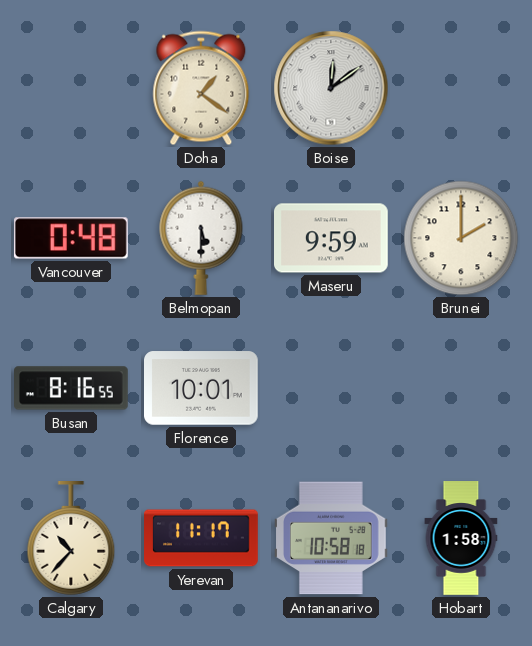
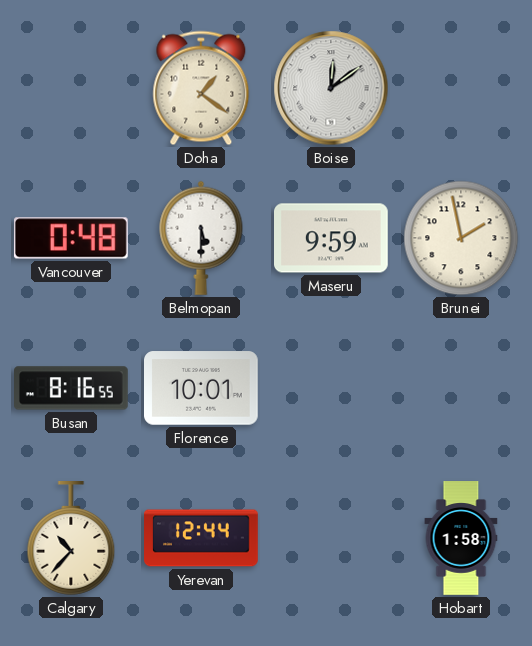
Brunei: 2:00 -> 1:58
Yerevan: 11:17 -> 12:44
Antananarivo: 10:58 -> none
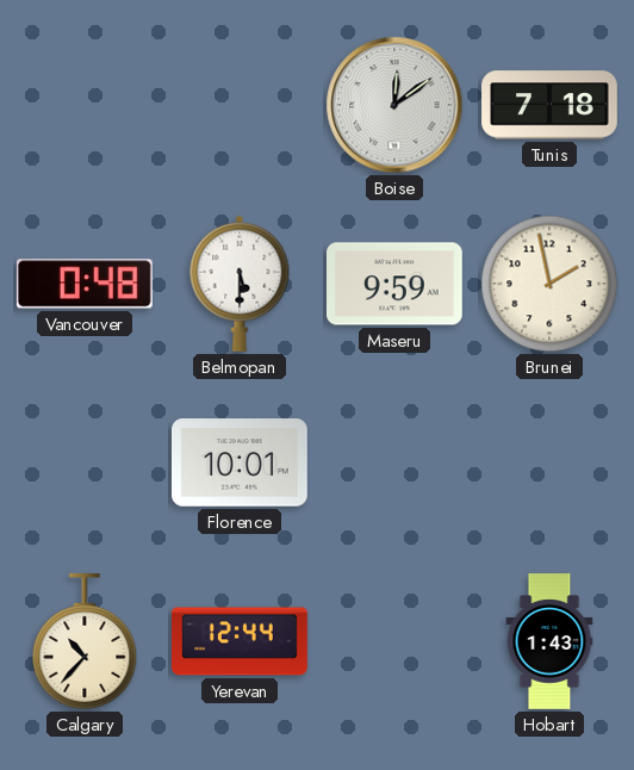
Doha: 1:21 -> none
Tunis: none -> 7:18
Busan: 8:16 -> none
Hobart: 1:58 -> 1:43
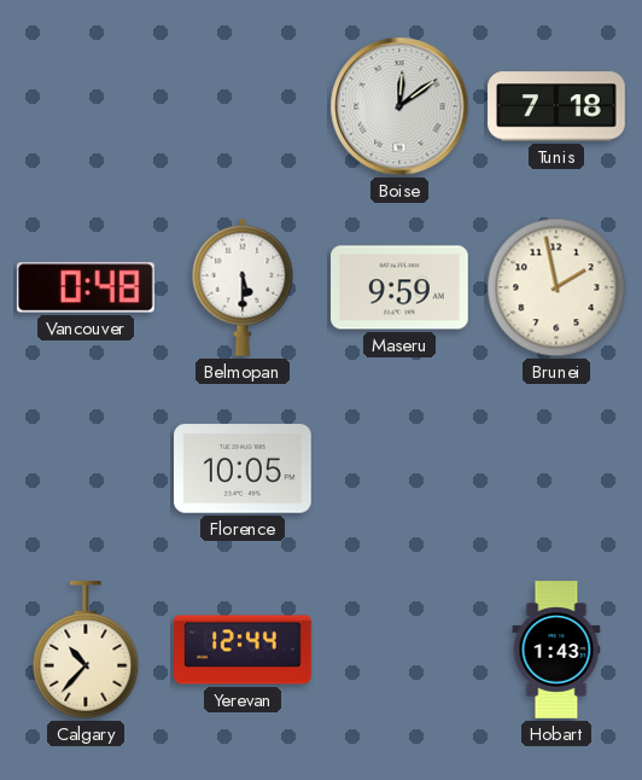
Florence: 10:01 -> 10:05
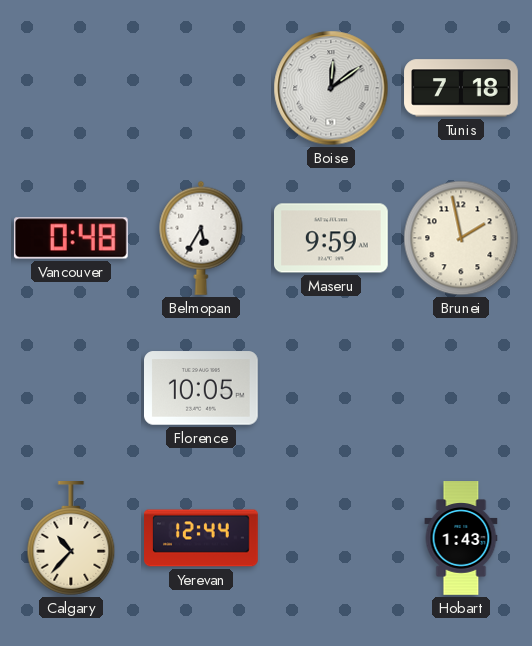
Belmopan: 5:30 -> 5:35
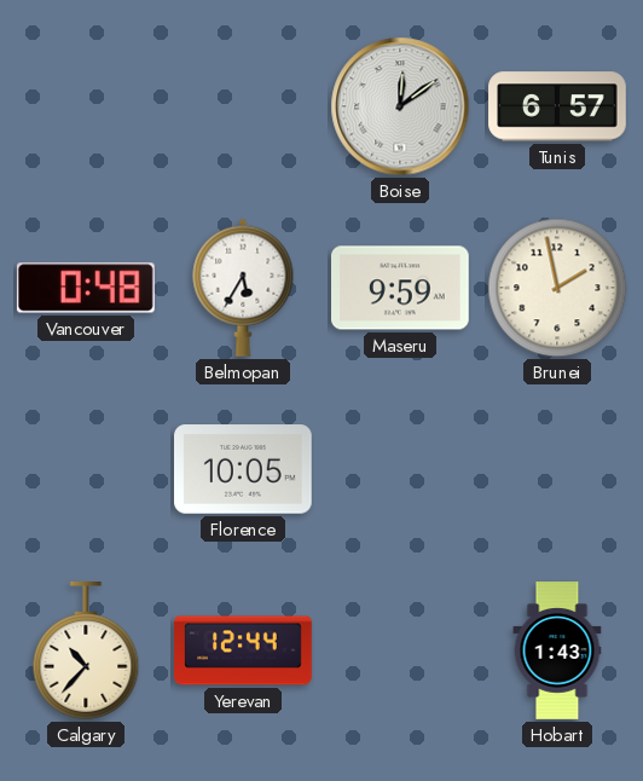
Tunis: 7:18 -> 6:57
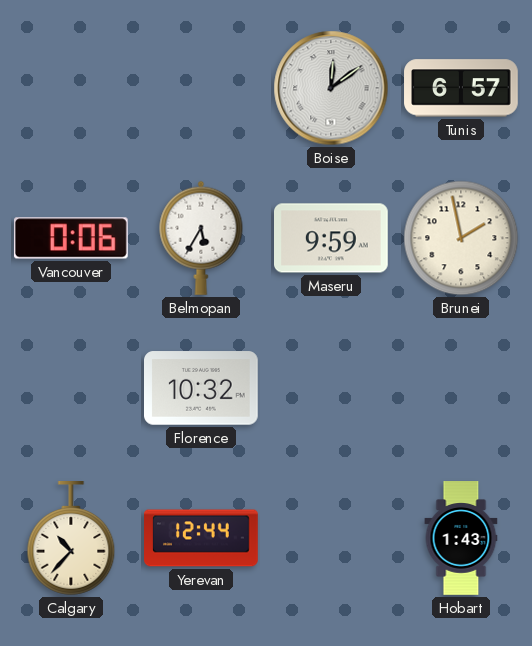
Vancouver: 0:48 -> 0:06
Florence: 10:05 -> 10:32
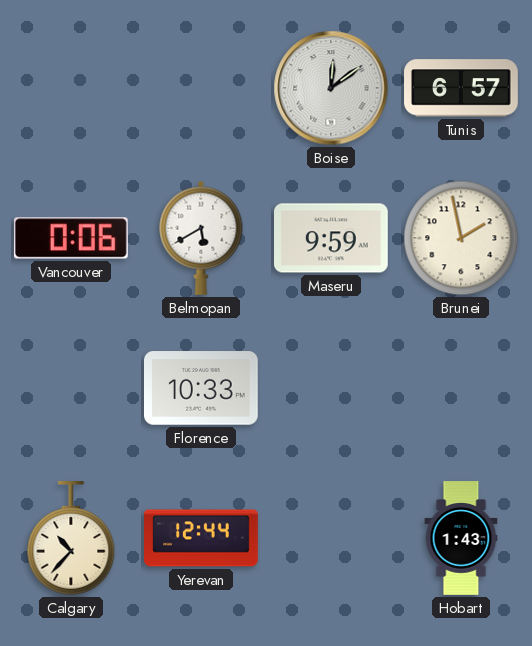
Belmopan: 5:35 -> 5:40
Florence: 10:32 -> 10:33
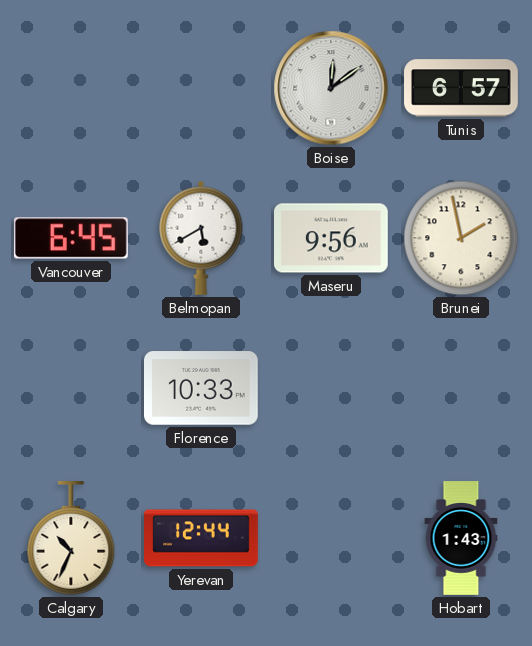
Vancouver: 0:06 -> 6:45
Maseru: 9:59 -> 9:56
Calgary: 10:37 -> 10:34
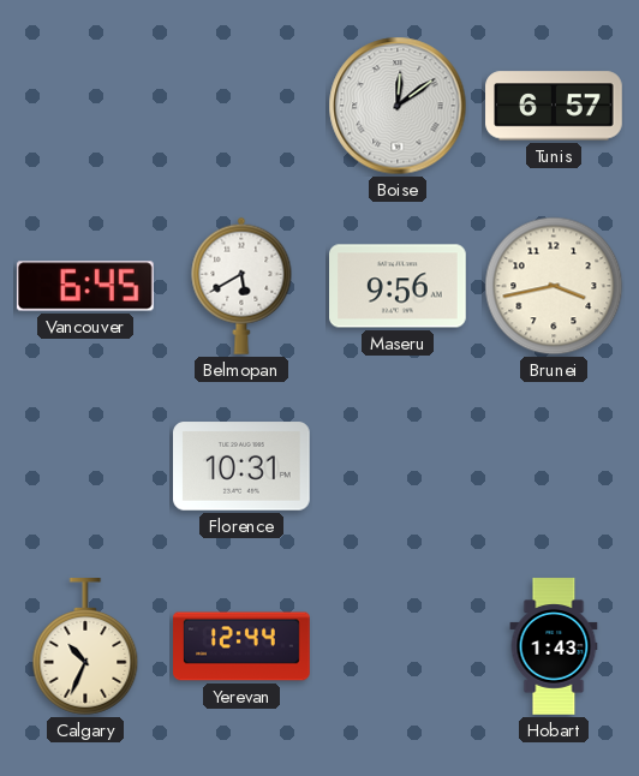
Brunei: 1:58 -> 3:43
Florence: 10:33 -> 10:31
